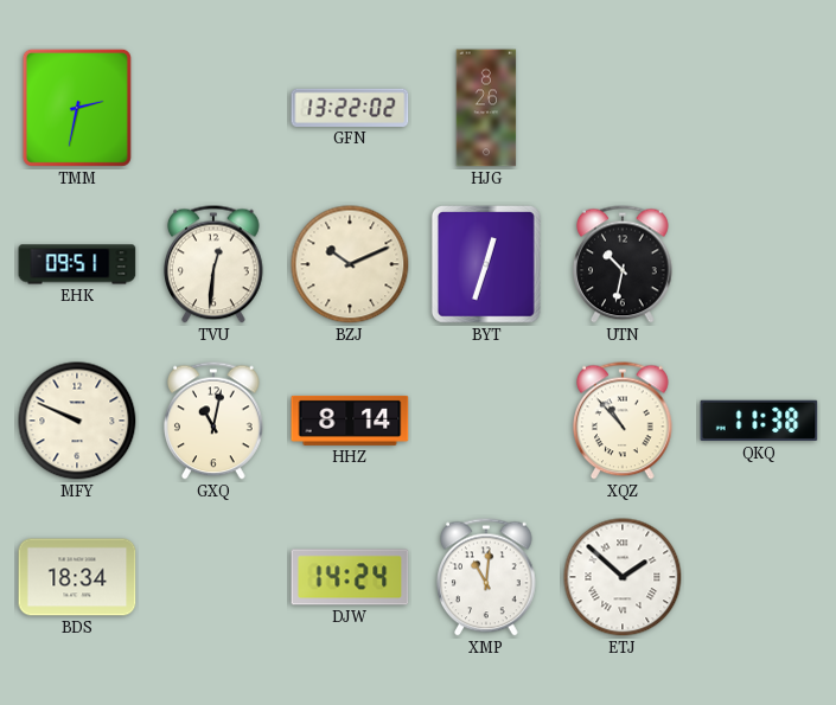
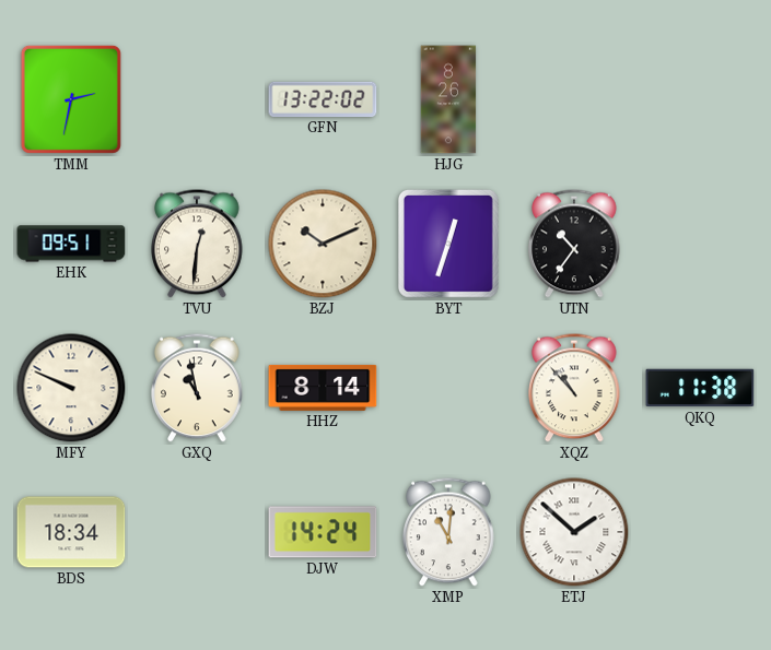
UTN: 10:32 -> 10:36
GXQ: 11:02 -> 10:58
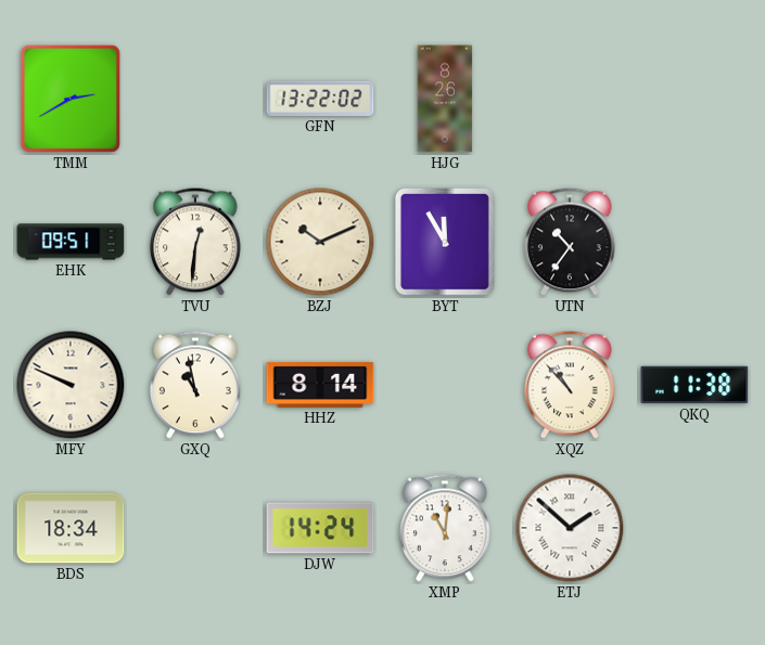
TMM: 2:32 -> 2:40
BYT: 12:33 -> 11:55
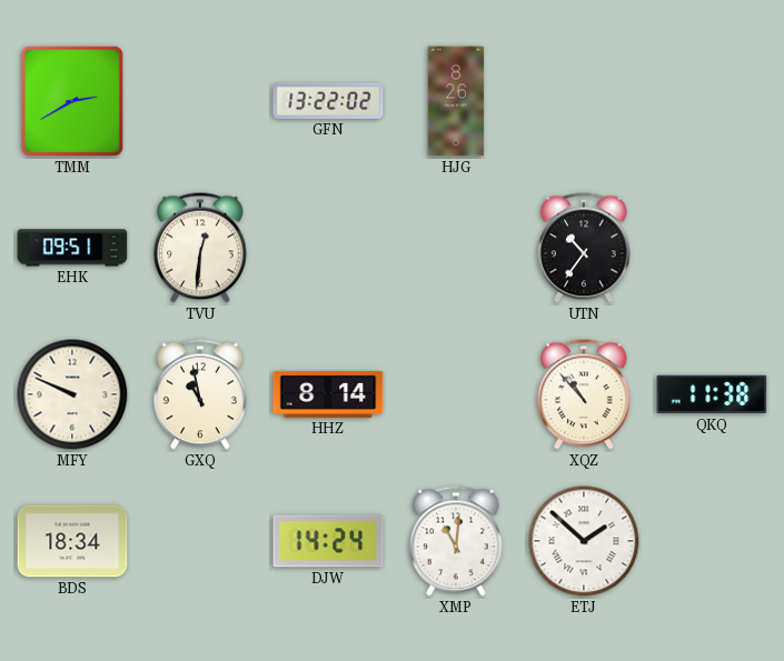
BZJ: 10:11 -> none
BYT: 11:55 -> none
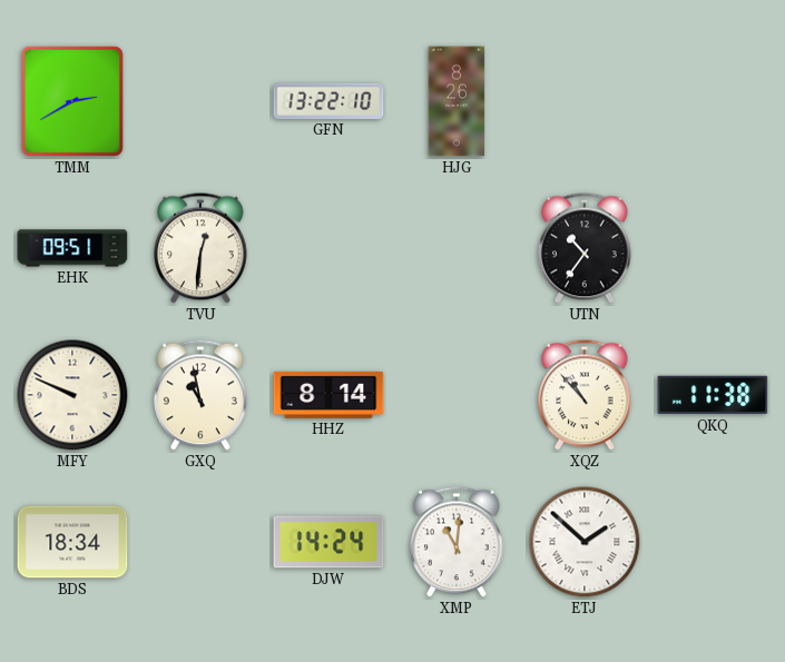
GFN: 13:22:02 -> 13:22:10
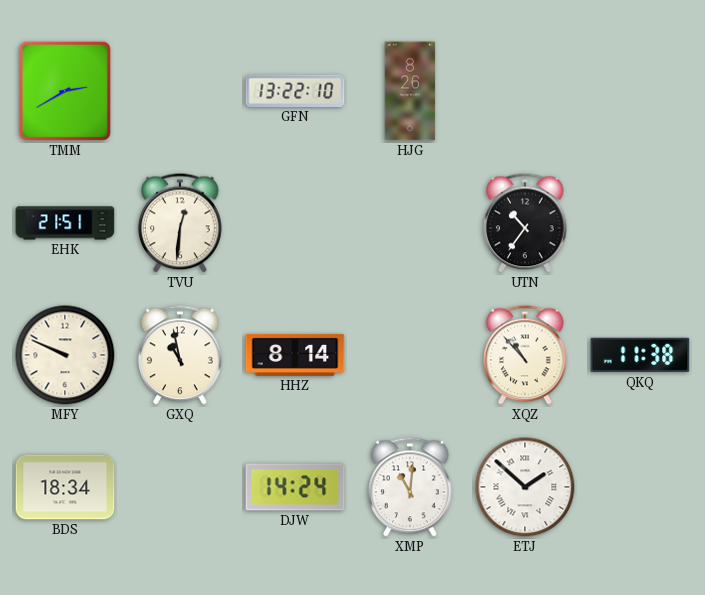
EHK: 09:51 -> 21:51
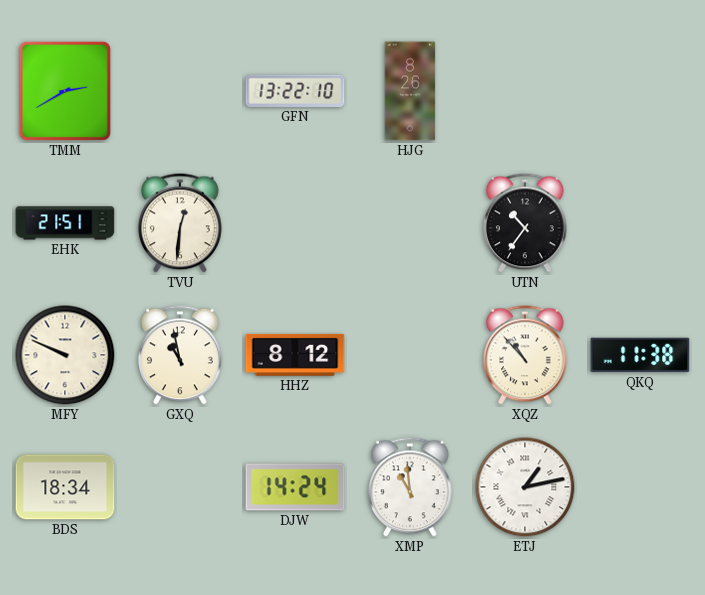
HHZ: 8:14 -> 8:12
XMP: 11:01 -> 10:59
ETJ: 1:52 -> 1:13
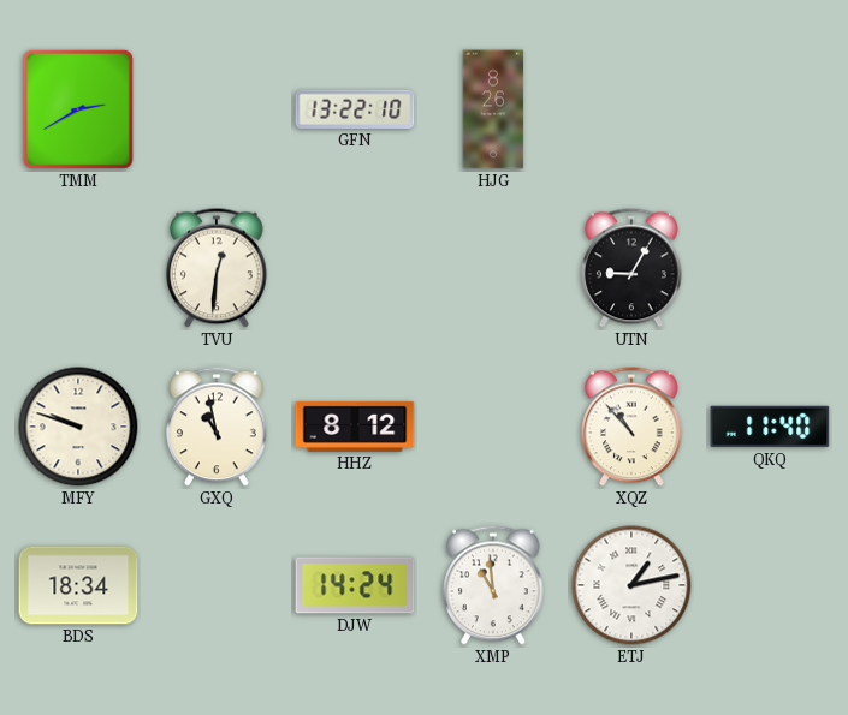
EHK: 21:51 -> none
UTN: 10:36 -> 9:05
MFY: 9:49 -> 9:48
QKQ: 11:38 -> 11:40
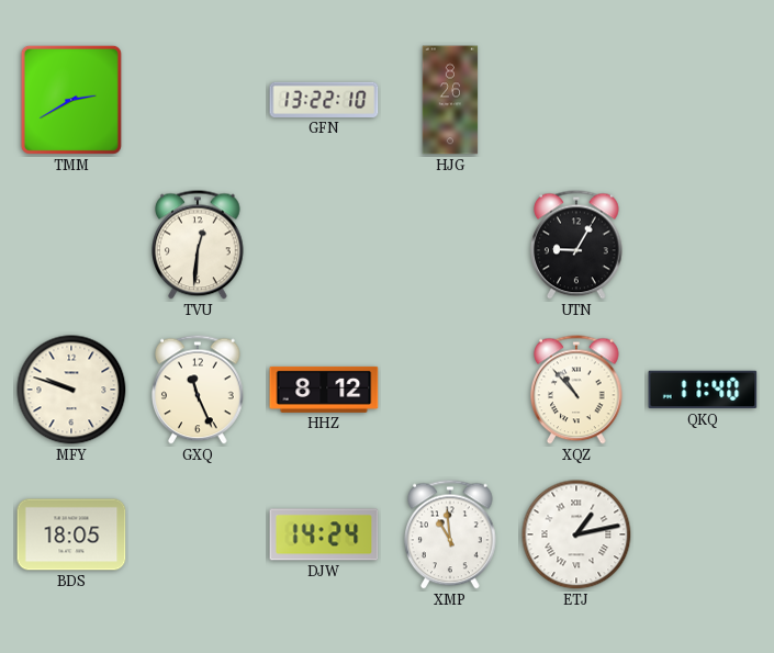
GXQ: 10:58 -> 11:26
BDS: 18:34 -> 18:05
